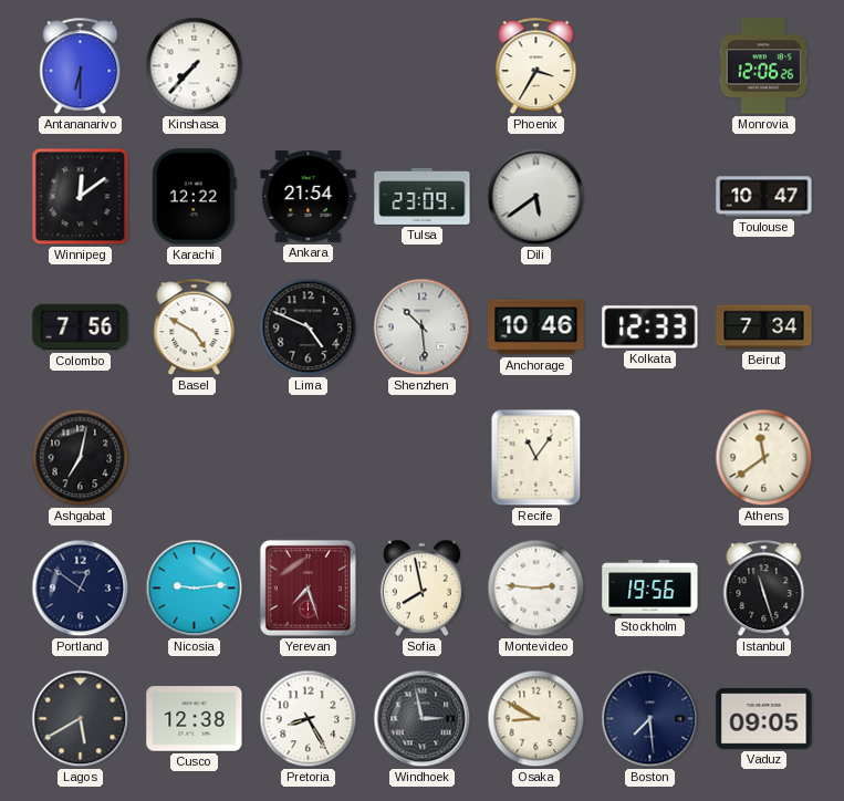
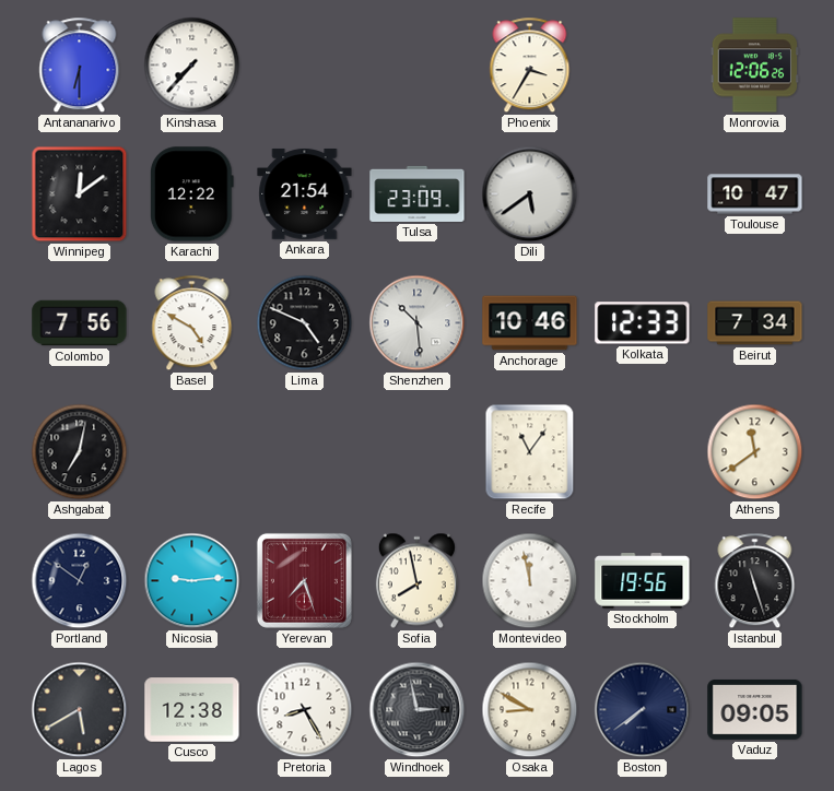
Montevideo: 2:46 -> 11:58
Boston: 7:29 -> 7:39
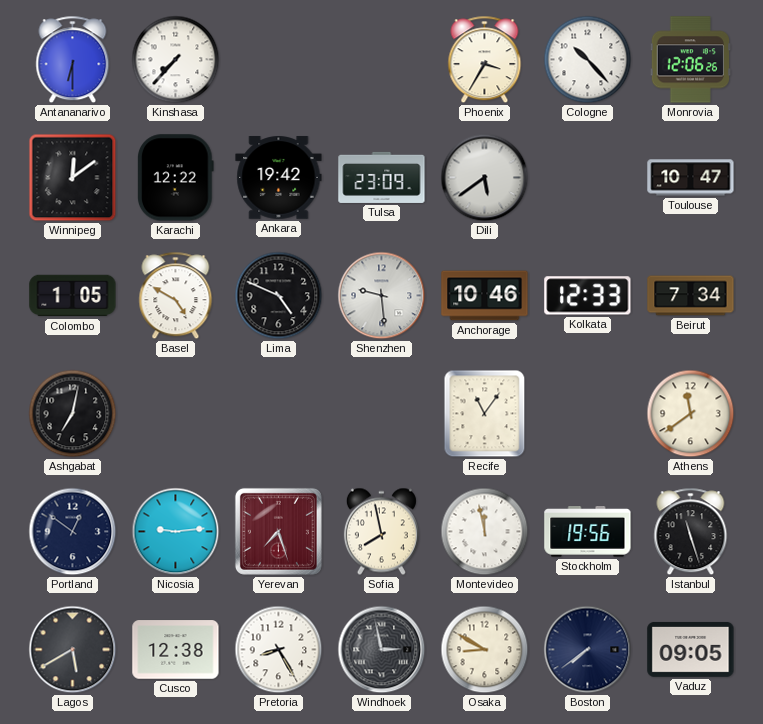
Cologne: none -> 10:23
Ankara: 21:54 -> 19:42
Colombo: 7:56 -> 1:05
Shenzhen: 10:29 -> 9:29
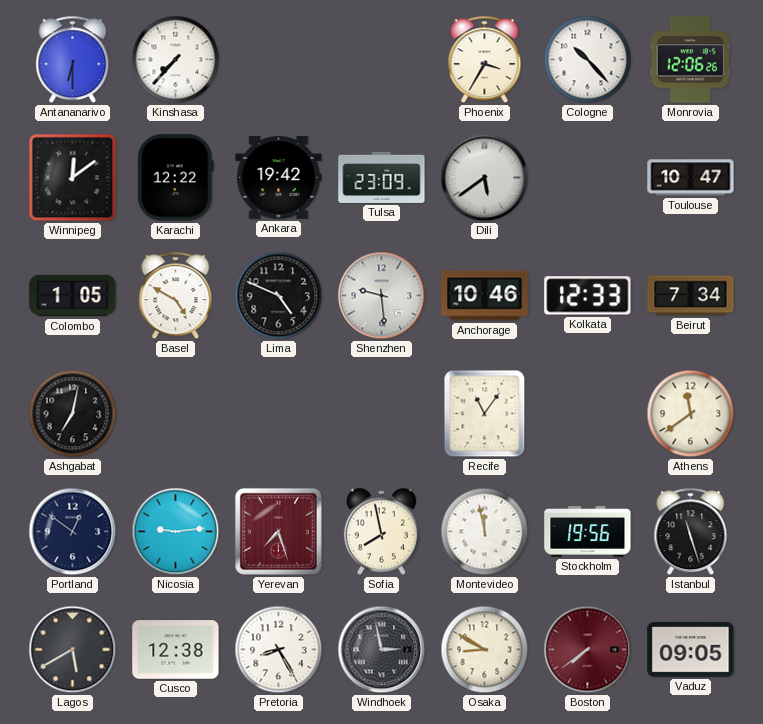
Boston dial: navy -> burgundy
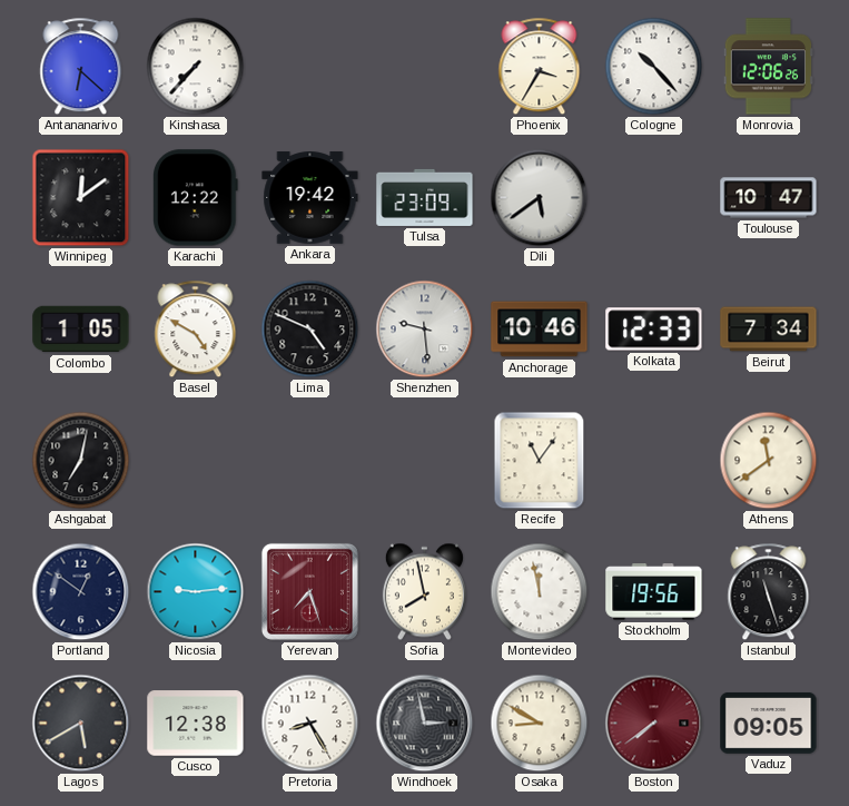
Antananarivo: 6:30 -> 6:22
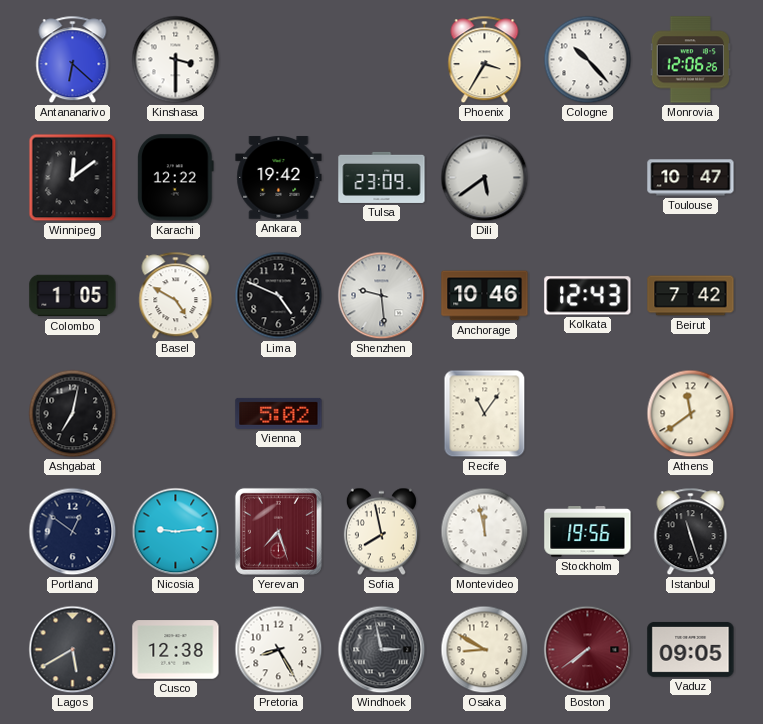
Kinshasa: 7:37 -> 3:30
Kolkata: 12:33 -> 12:43
Beirut: 7:34 -> 7:42
Vienna: none -> 5:02
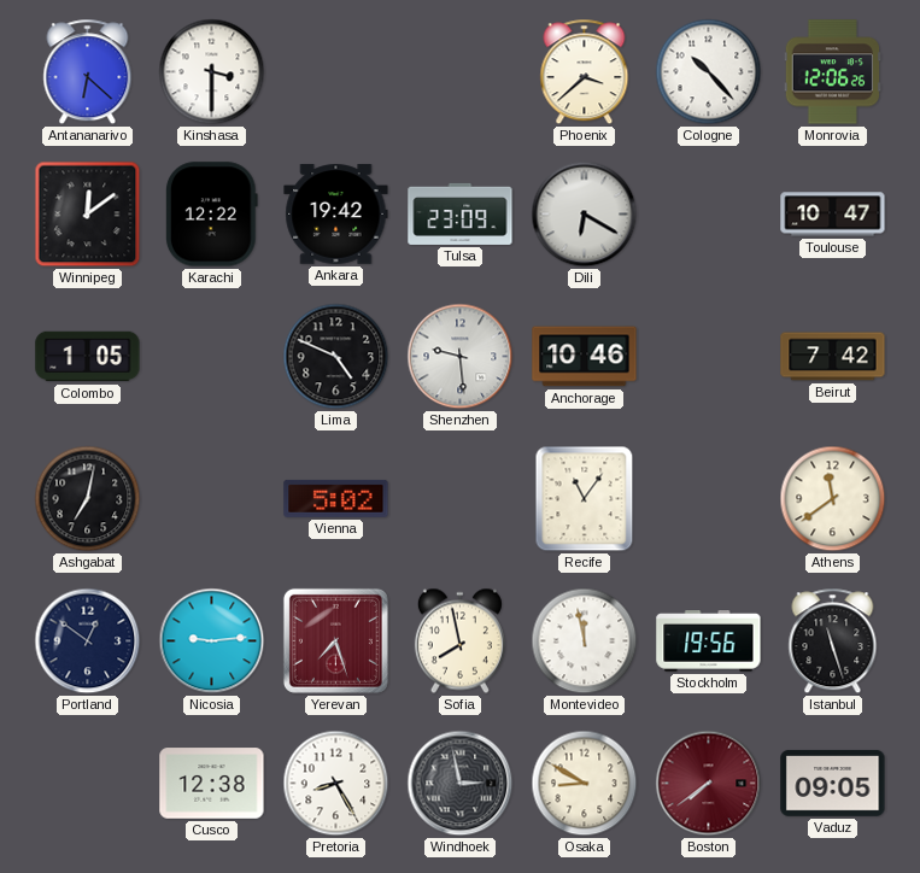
Phoenix: 3:35 -> 3:38
Dili: 5:39 -> 6:20
Basel: 4:50 -> none
Kolkata: 12:43 -> none
Lagos: 5:40 -> none
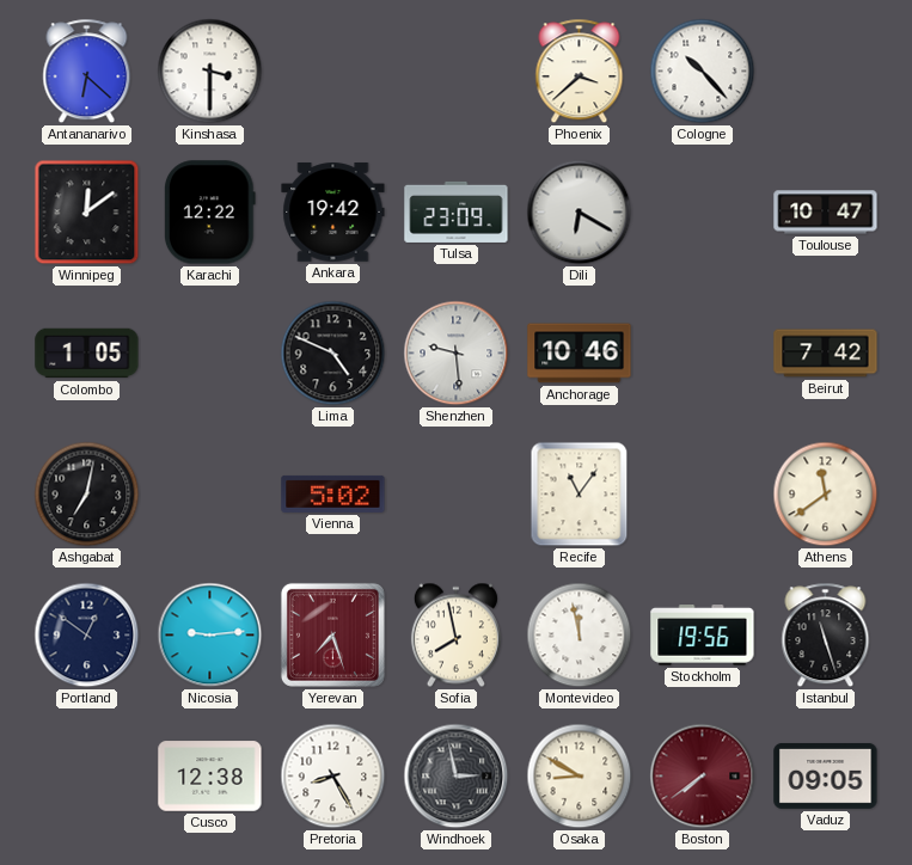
Monrovia: 12:06 -> none
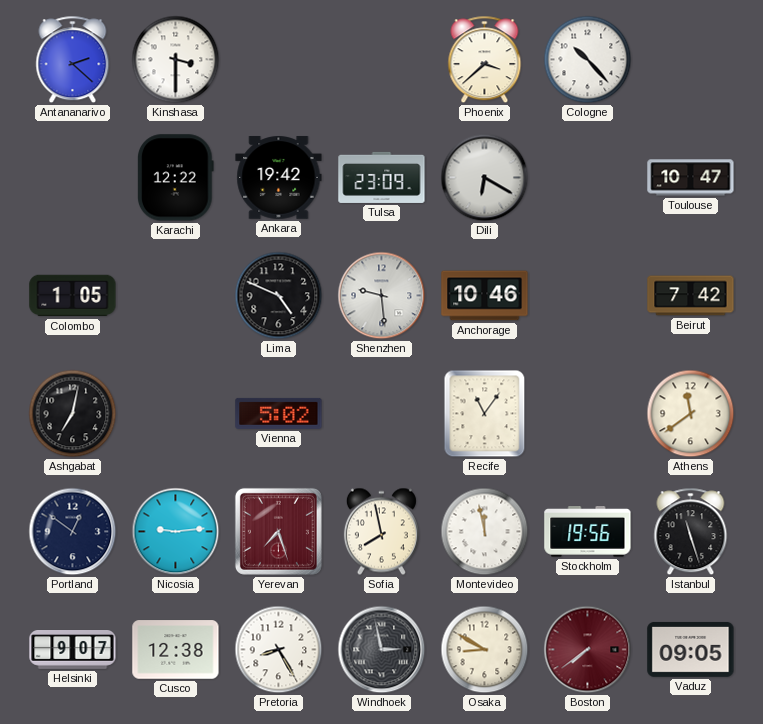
Antananarivo: 6:22 -> 2:22
Winnipeg: 12:09 -> none
Helsinki: none -> 9:07
